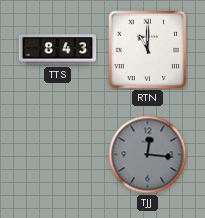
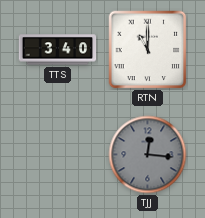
TTS: 8:43 -> 3:40
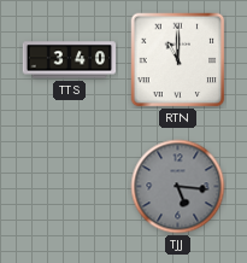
TJJ: 12:16 -> 5:16
